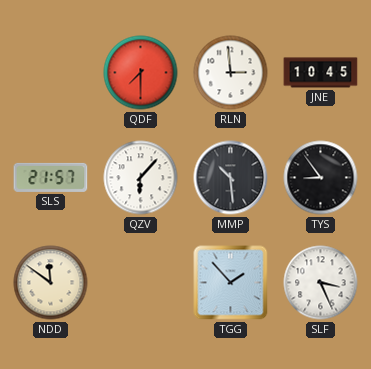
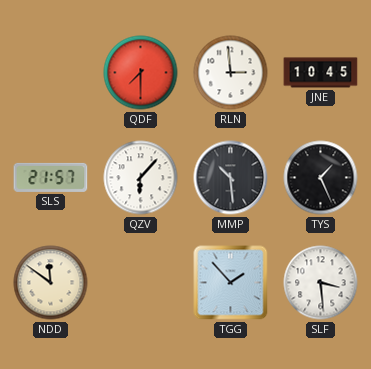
TYS: 8:54 -> 1:26
SLF: 3:26 -> 3:29
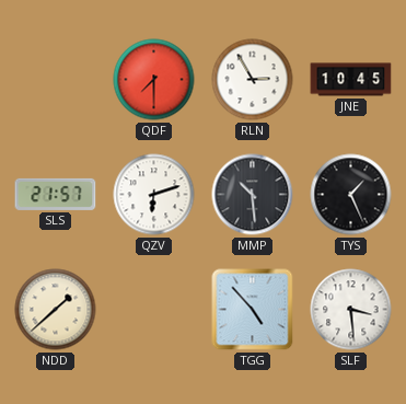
RLN: 2:59 -> 2:55
QZV: 6:07 -> 6:12
NDD: 11:51 -> 1:38
TGG: 1:53 -> 4:53
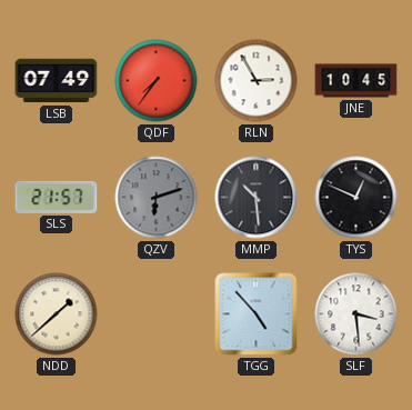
LSB: none -> 07:49
QDF: 7:30 -> 7:36
QZV dial: white -> grey
TYS: 1:26 -> 12:49
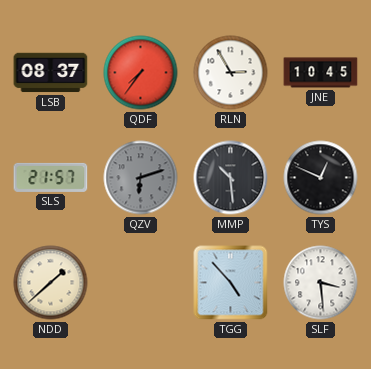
LSB: 07:49 -> 08:37
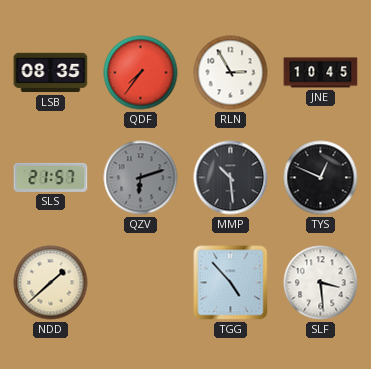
LSB: 08:37 -> 08:35
